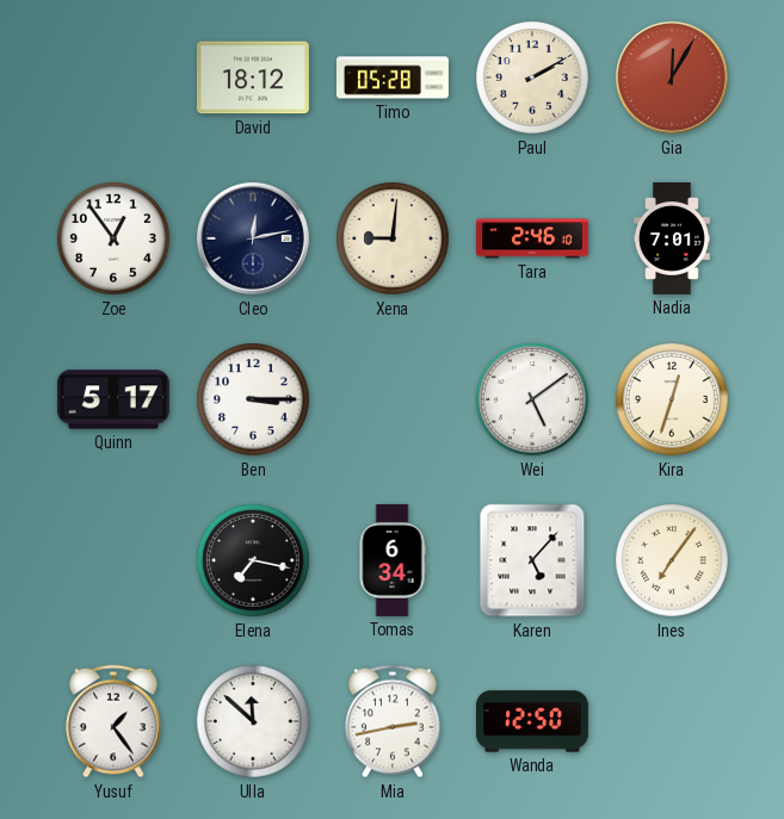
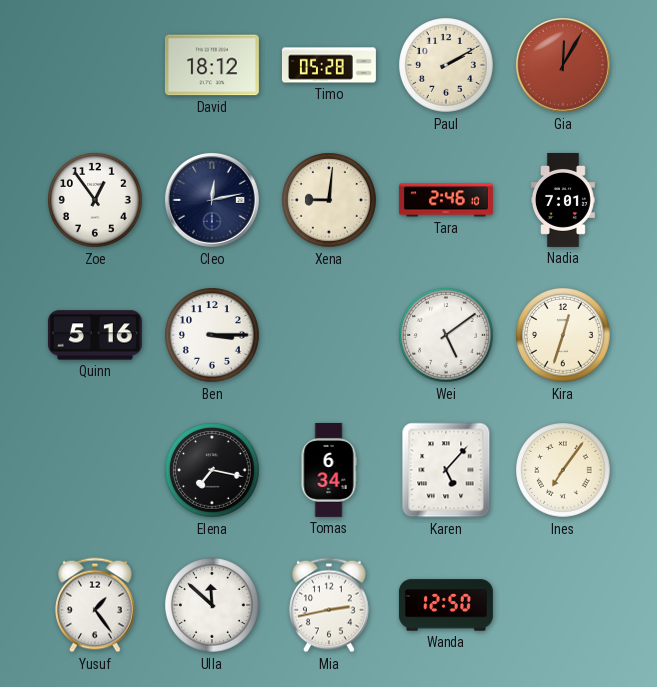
Quinn: 5:17 -> 5:16
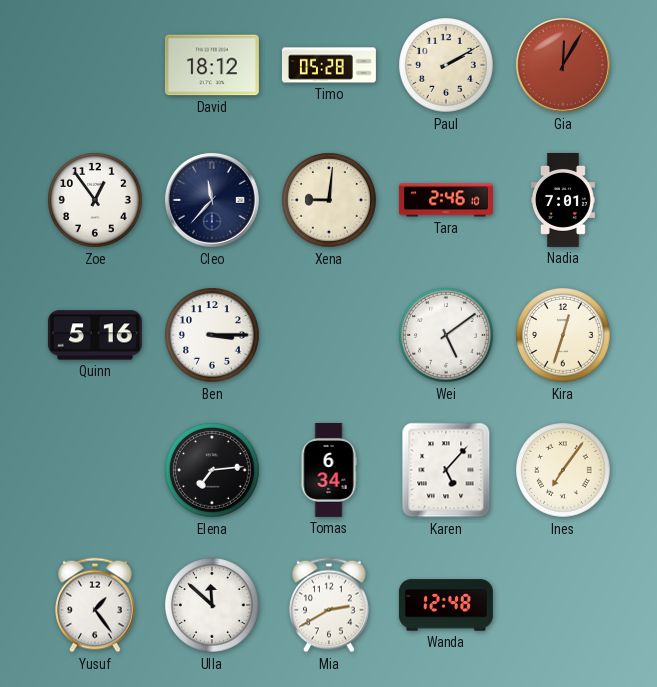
Cleo: 12:13 -> 11:37
Elena: 7:17 -> 7:14
Mia: 2:43 -> 2:40
Wanda: 12:50 -> 12:48
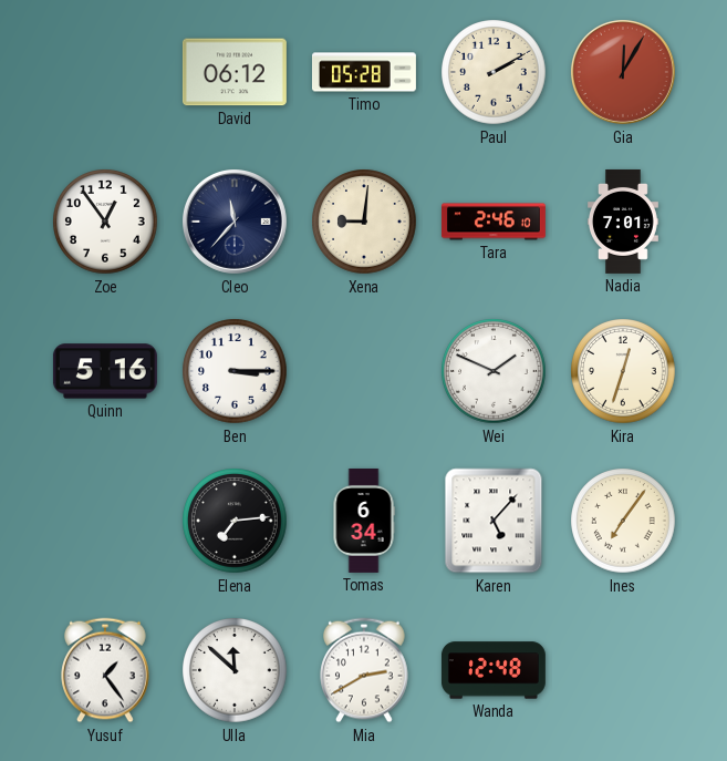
David: 18:12 -> 06:12
Wei: 5:09 -> 1:49
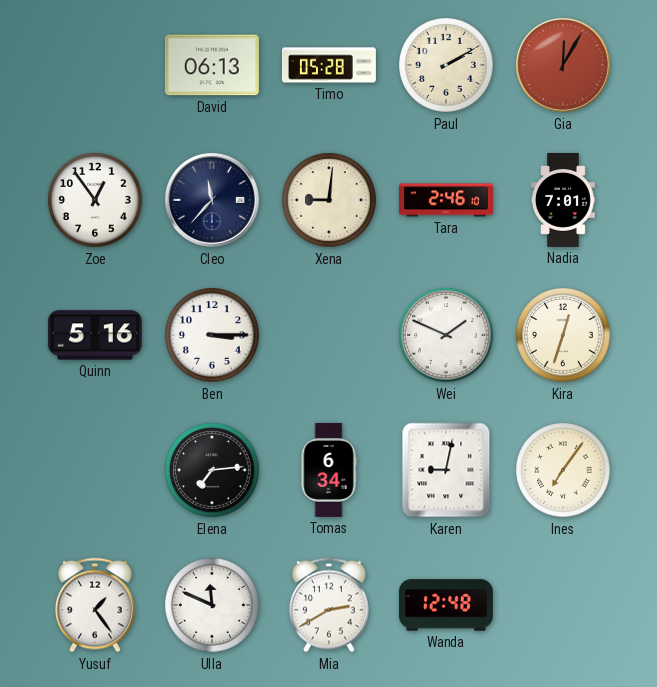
David: 06:12 -> 06:13
Karen: 5:07 -> 9:02
Ulla: 11:52 -> 11:49
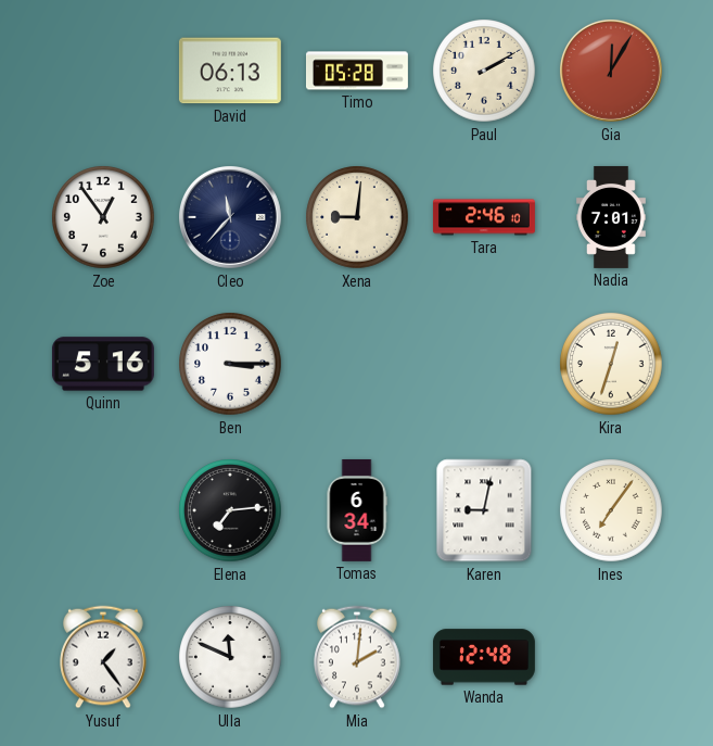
Wei: 1:49 -> none
Mia: 2:40 -> 2:01
